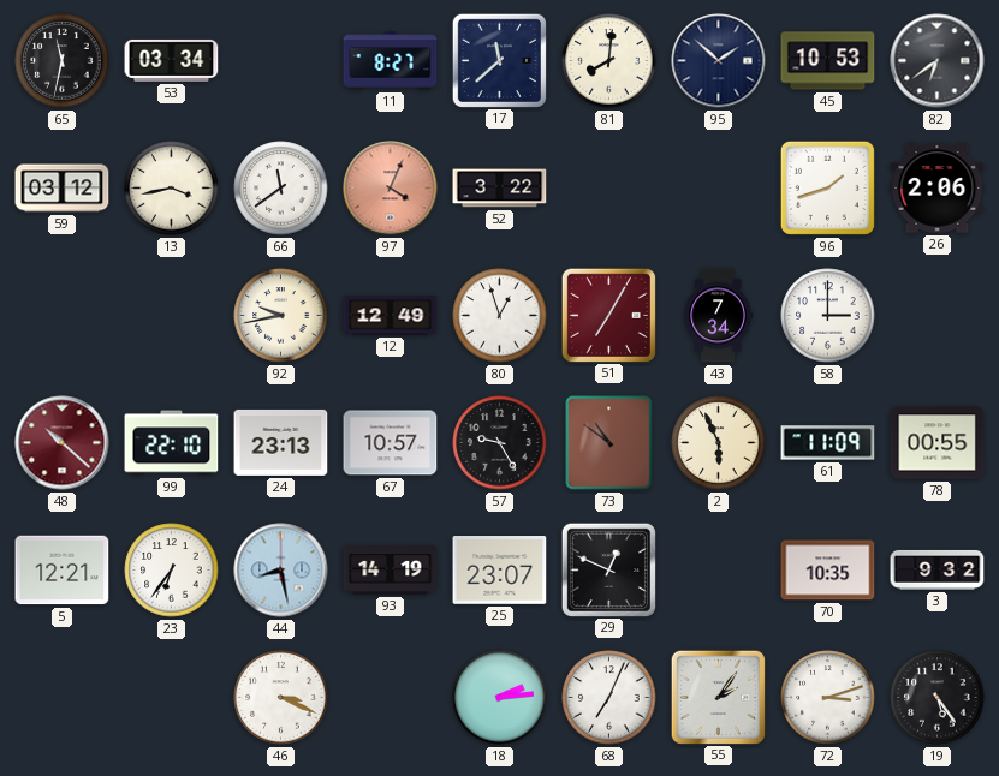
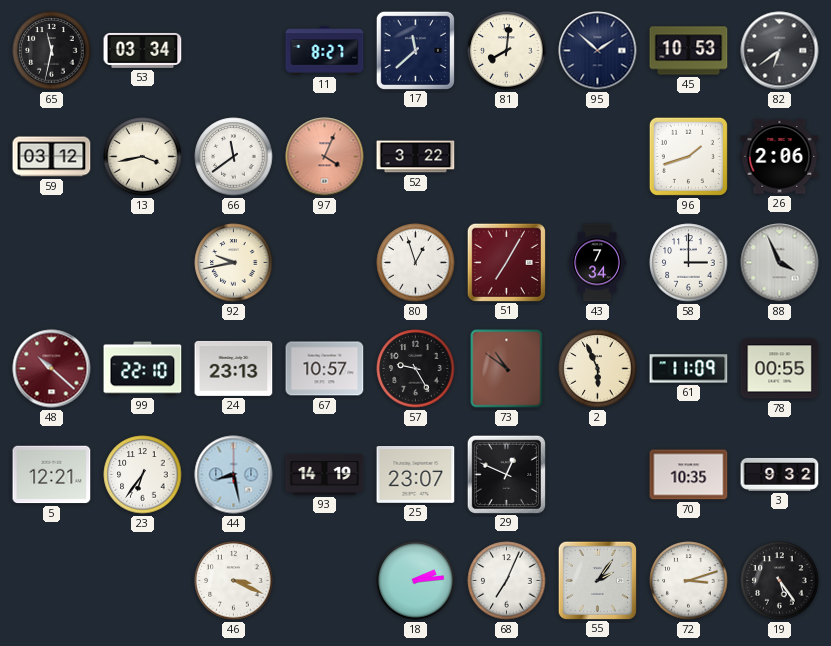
12: 12:49 -> none
88: none -> 3:56
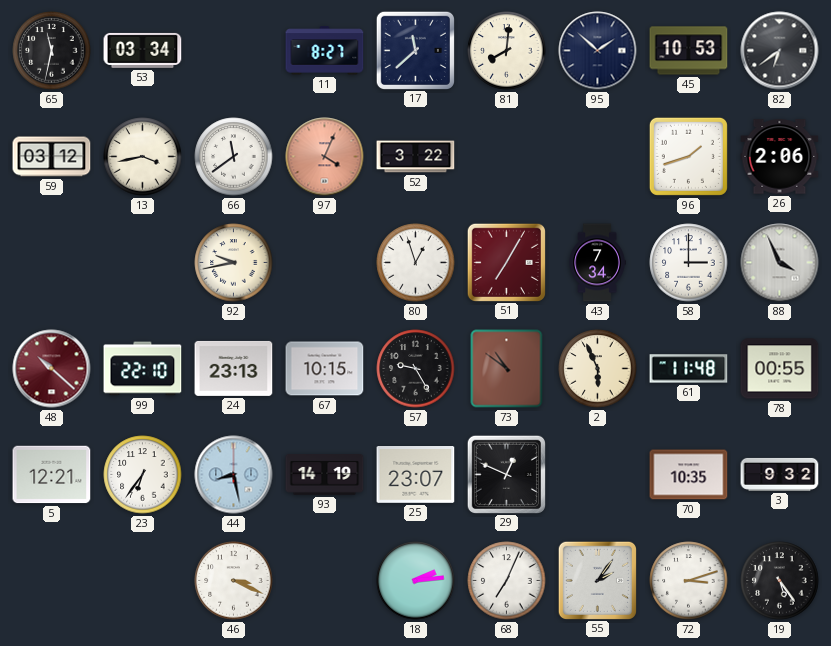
67: 10:57 -> 10:15
61: 11:09 -> 11:48
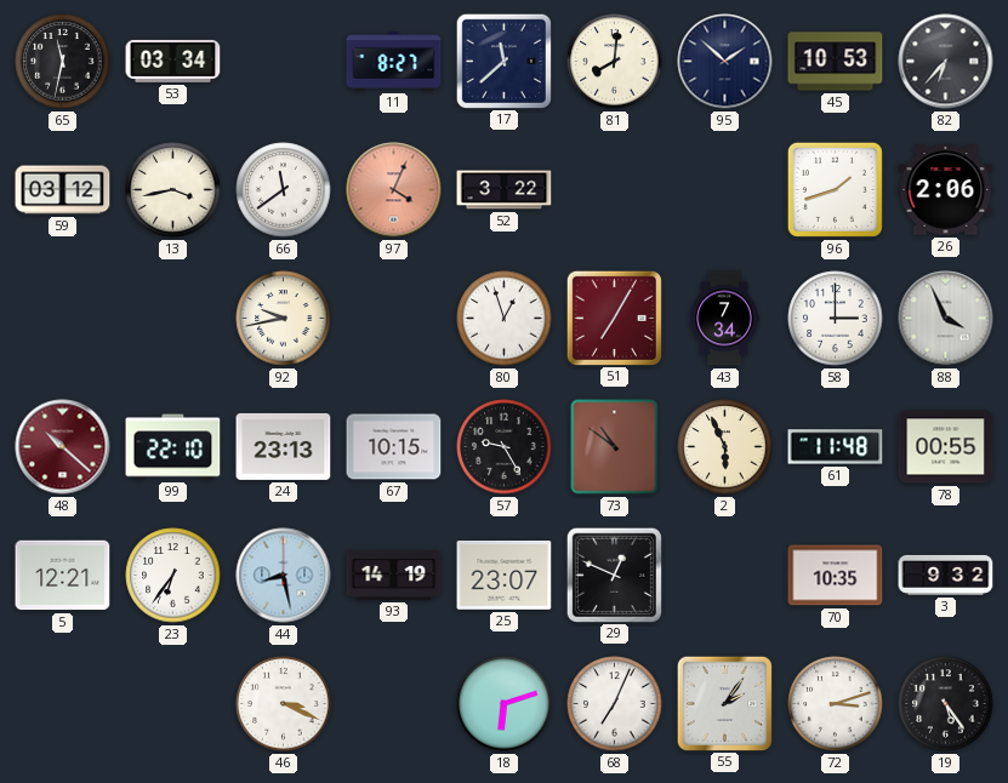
82: 6:39 -> 6:37
18: 2:14 -> 6:12
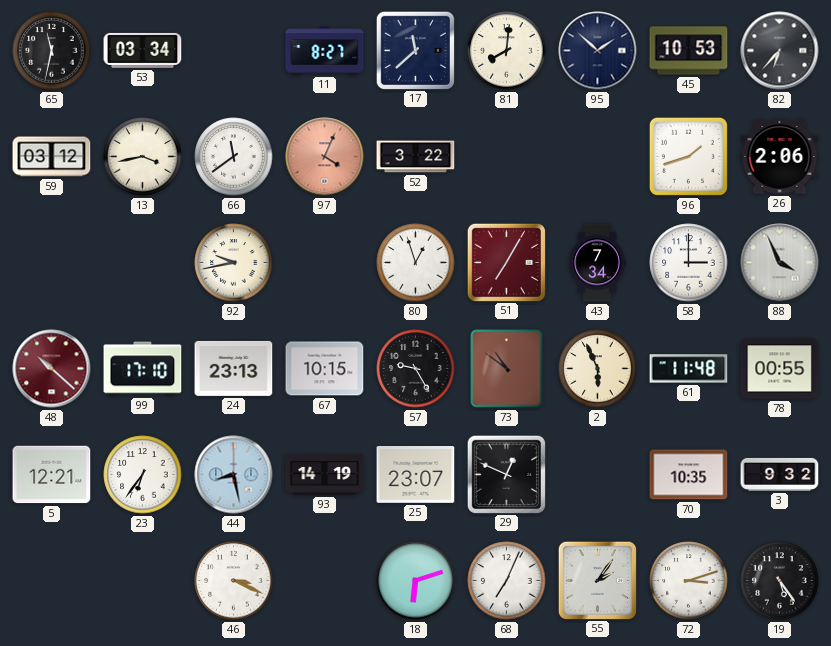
99: 22:10 -> 17:10
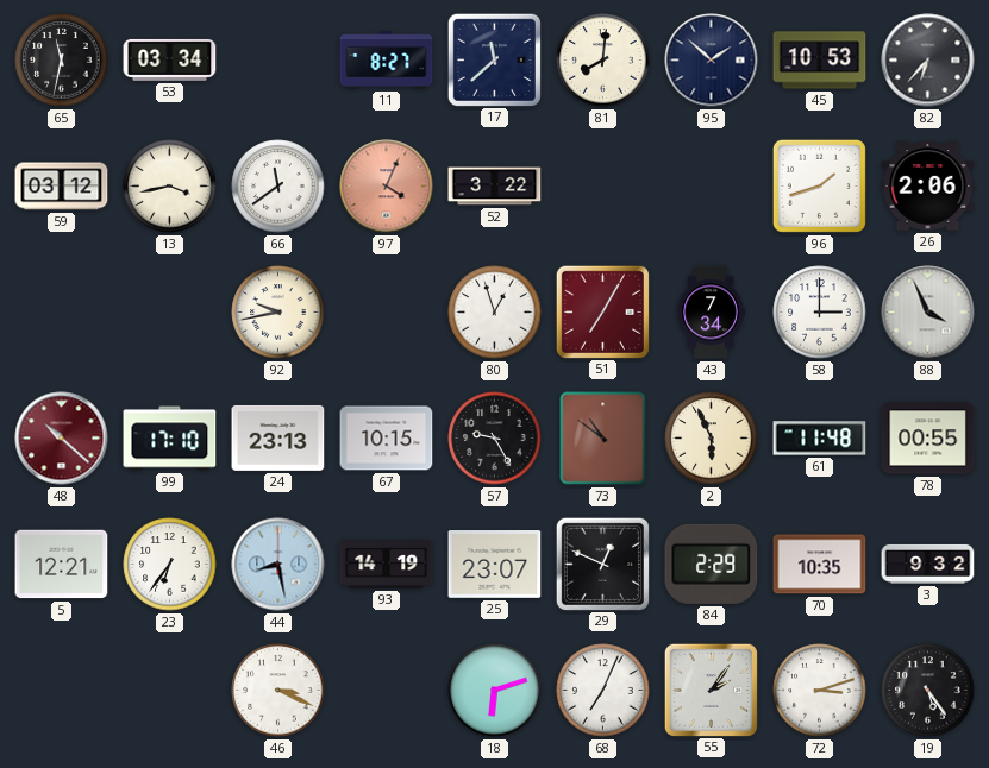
84: none -> 2:29
